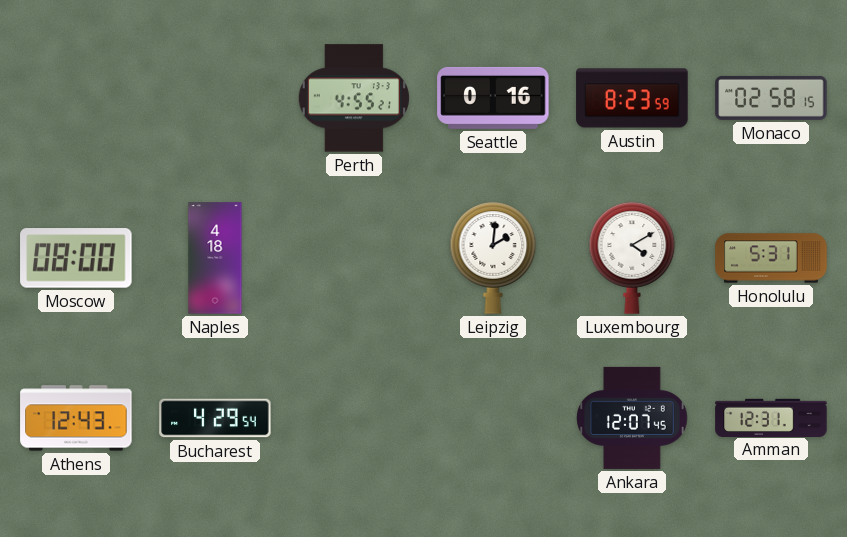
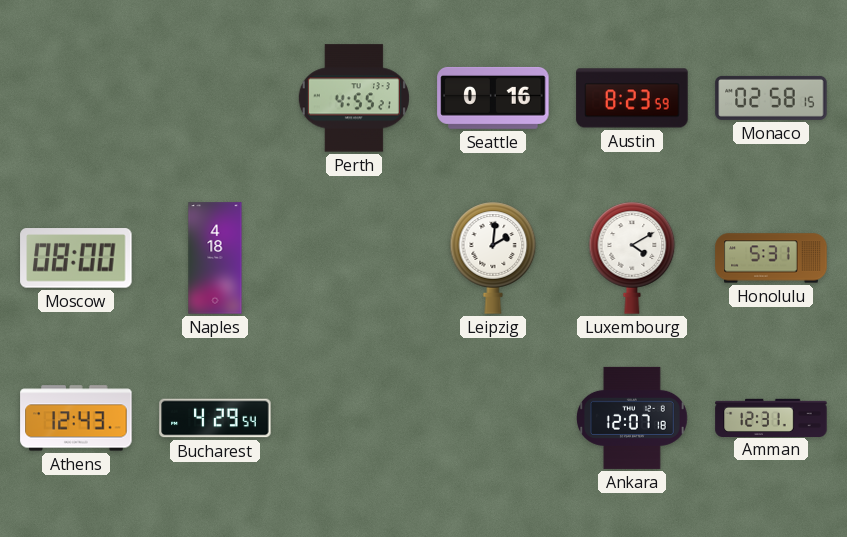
Ankara: 12:07:45 -> 12:07:18
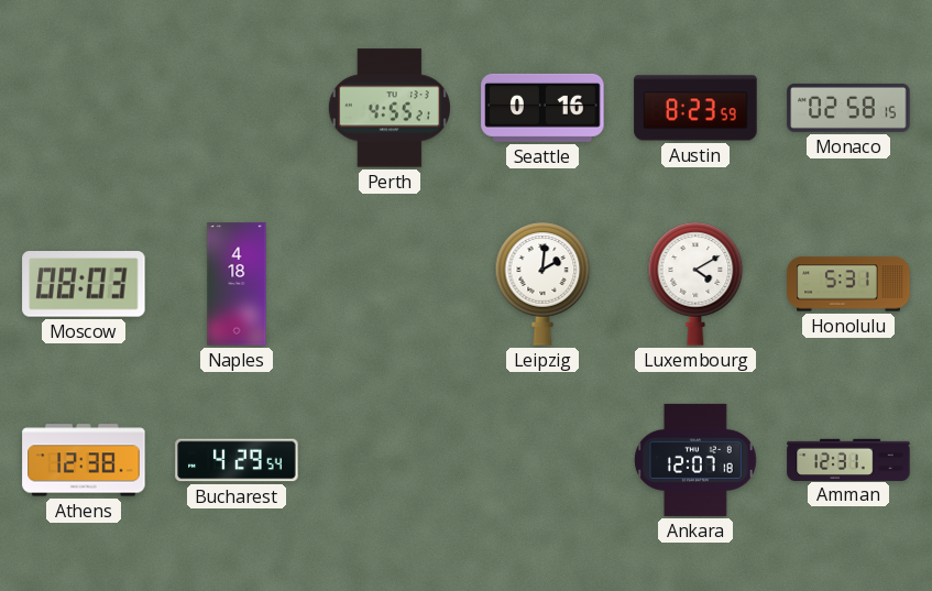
Moscow: 08:00 -> 08:03
Athens: 12:43 -> 12:38
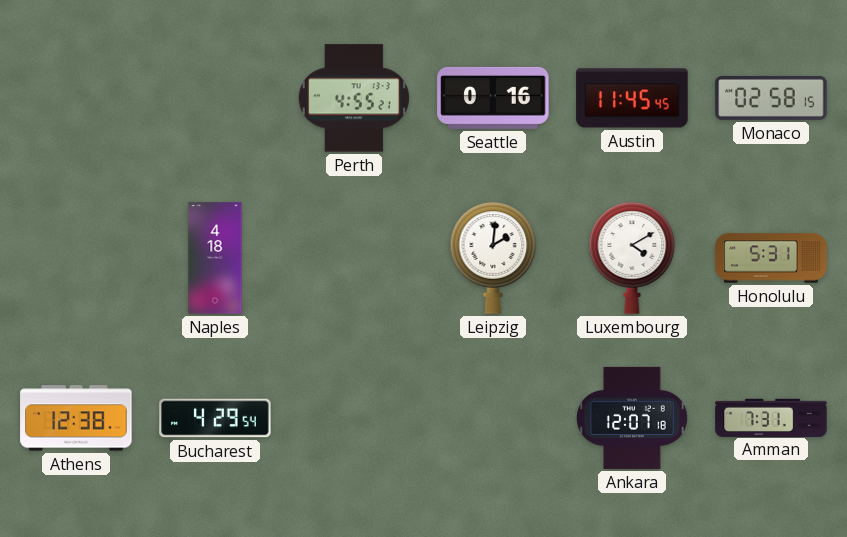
Austin: 8:23 -> 11:45
Moscow: 08:03 -> none
Amman: 12:31 -> 7:31
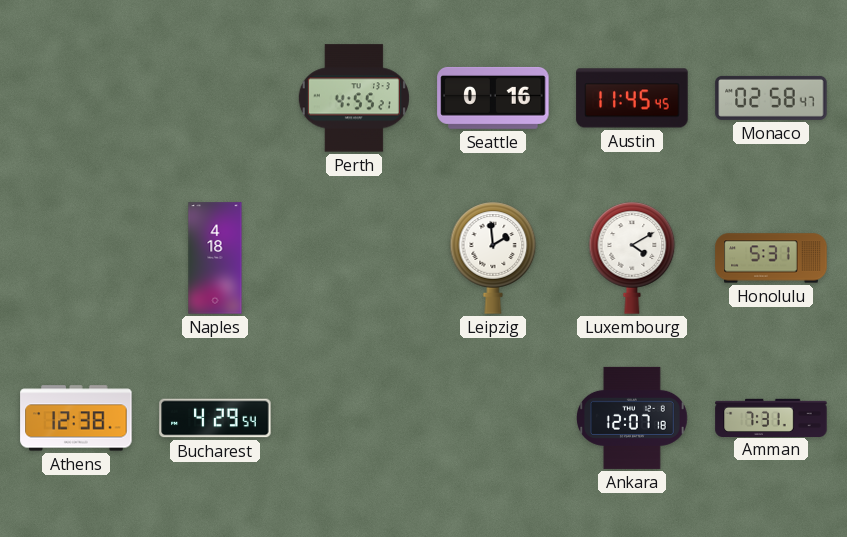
Monaco: 02:58:15 -> 02:58:47
Leipzig: 2:01 -> 1:59
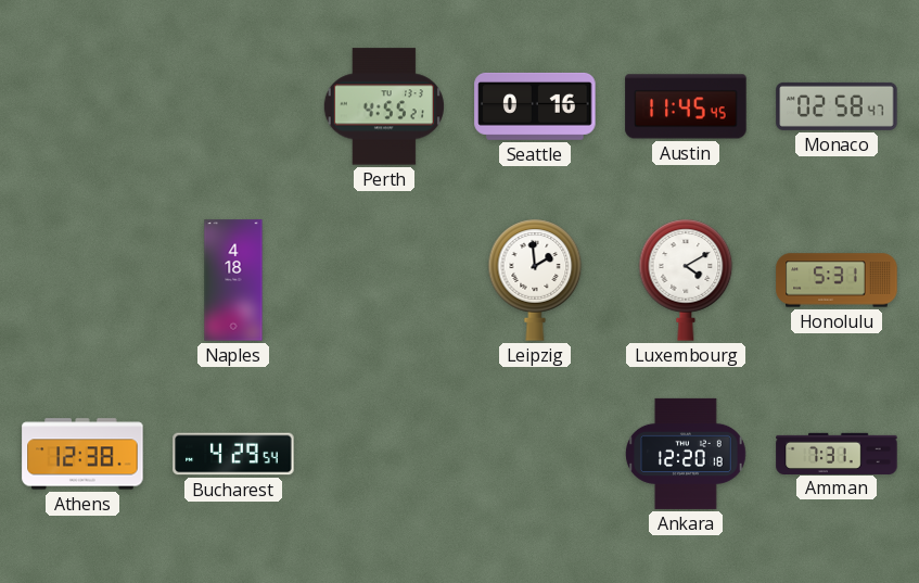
Ankara: 12:07 -> 12:20
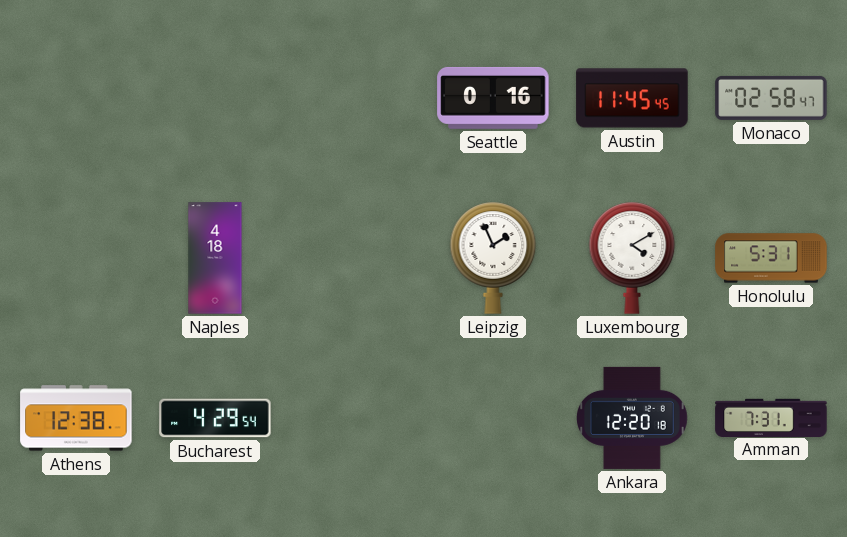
Perth: 4:55 -> none
Leipzig: 1:59 -> 1:56
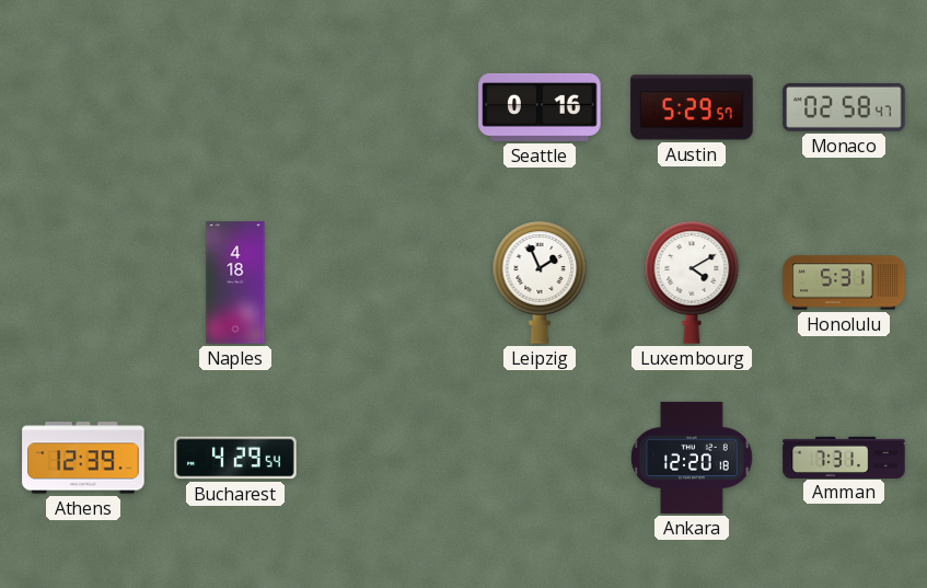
Austin: 11:45 -> 5:29
Athens: 12:38 -> 12:39
